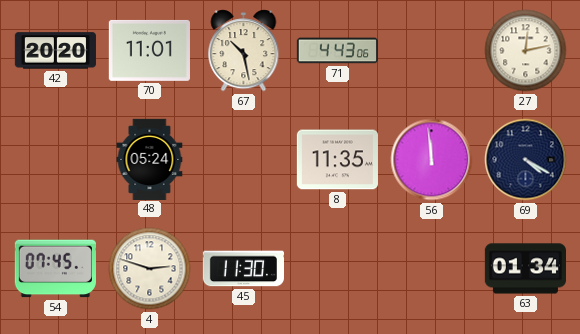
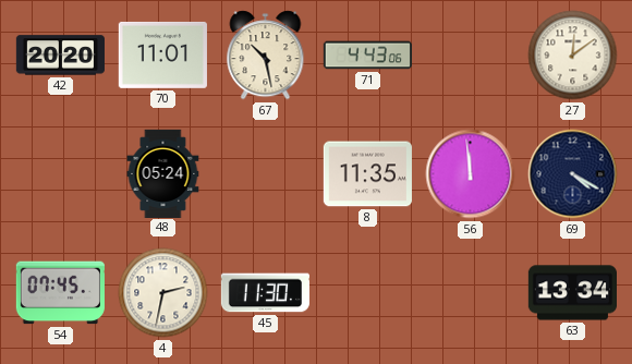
27: 12:13 -> 12:09
4: 2:48 -> 2:32
63: 01:34 -> 13:34
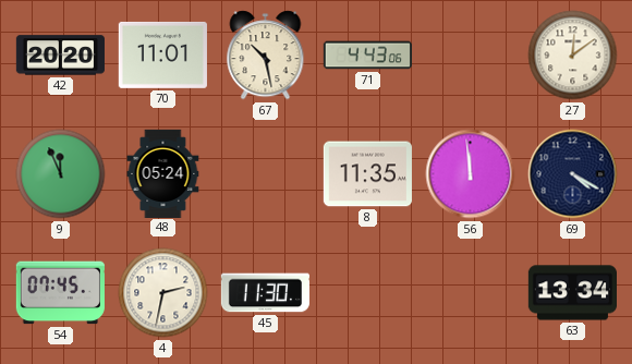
9: none -> 11:56
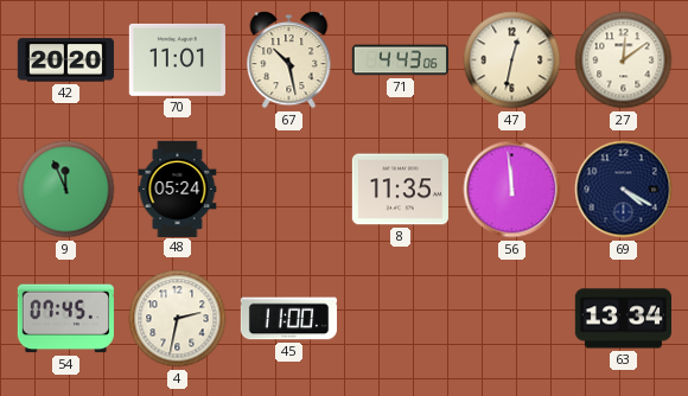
47: none -> 12:32
45: 11:30 -> 11:00
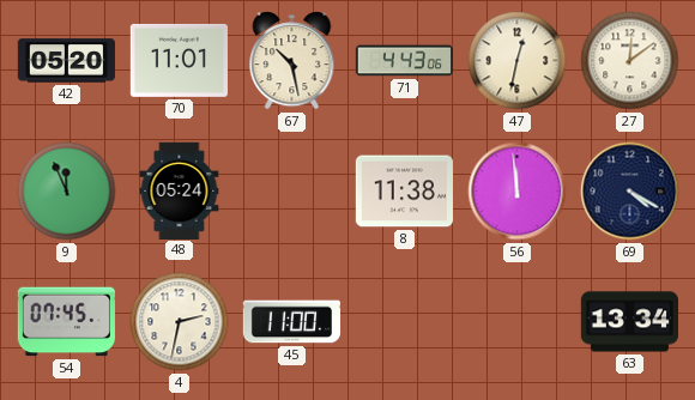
42: 20:20 -> 05:20
8: 11:35 -> 11:38
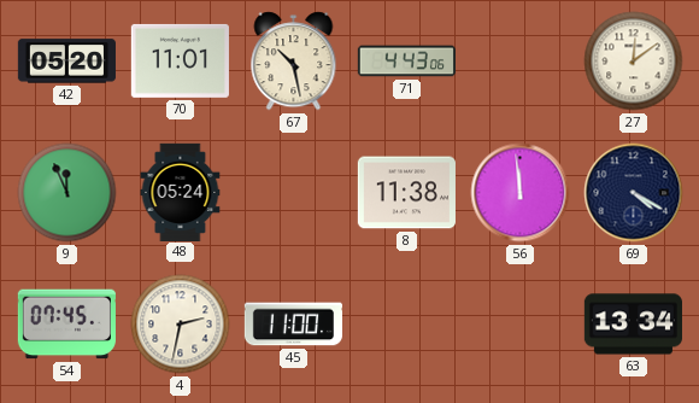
47: 12:32 -> none
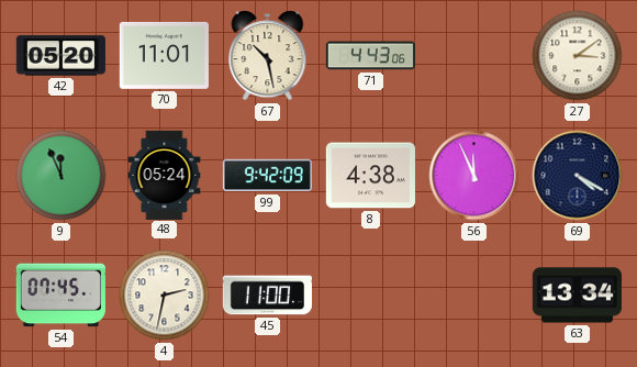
27: 12:09 -> 3:09
99: none -> 9:42
8: 11:38 -> 4:38
56: 11:59 -> 11:56
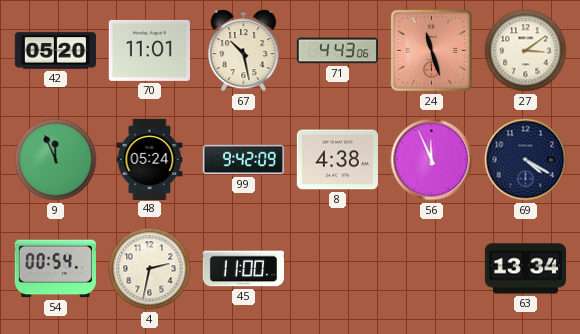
24: none -> 11:27
54: 07:45 -> 00:54
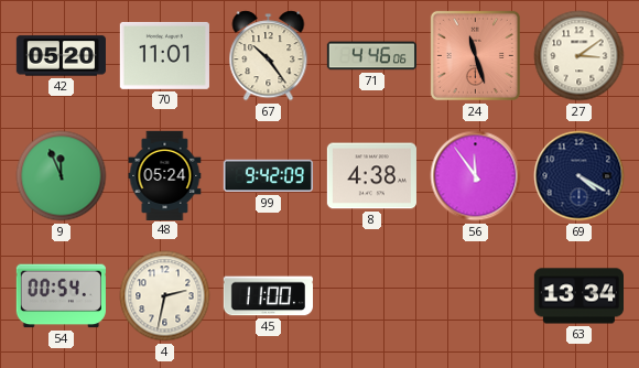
67: 10:28 -> 10:24
71: 4:43 -> 4:46
56: 11:56 -> 11:54
